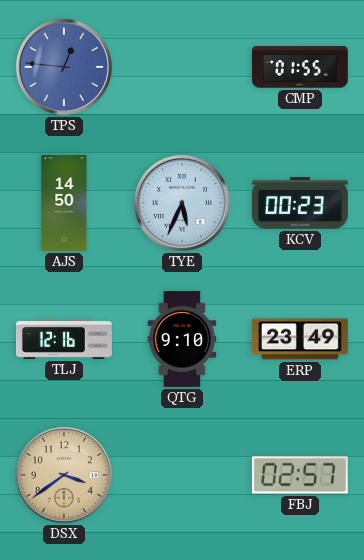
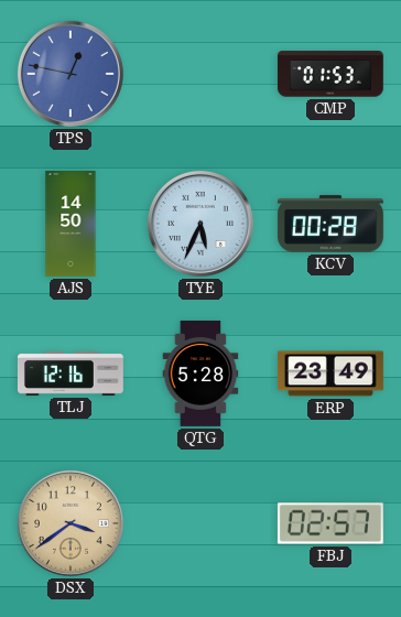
TPS: 12:46 -> 12:47
CMP: 01:55 -> 01:53
KCV: 00:23 -> 00:28
QTG: 9:10 -> 5:28
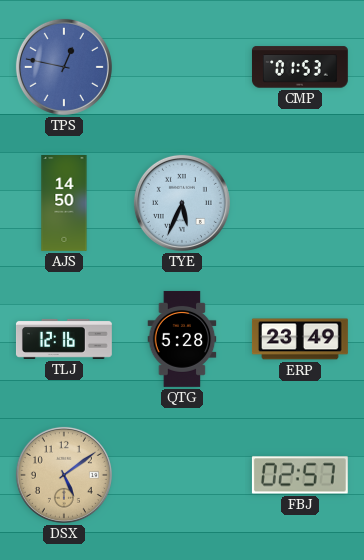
KCV: 00:28 -> none
DSX: 3:39 -> 5:09
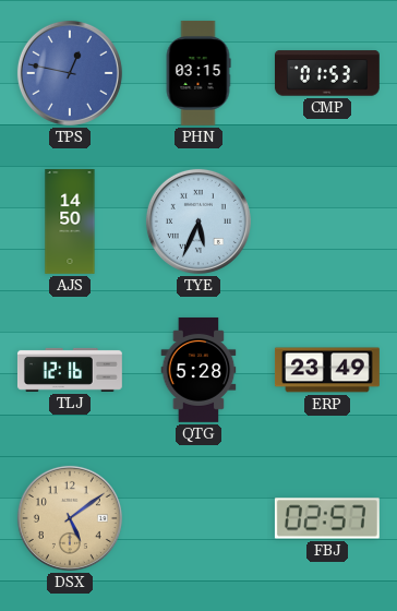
PHN: none -> 03:15
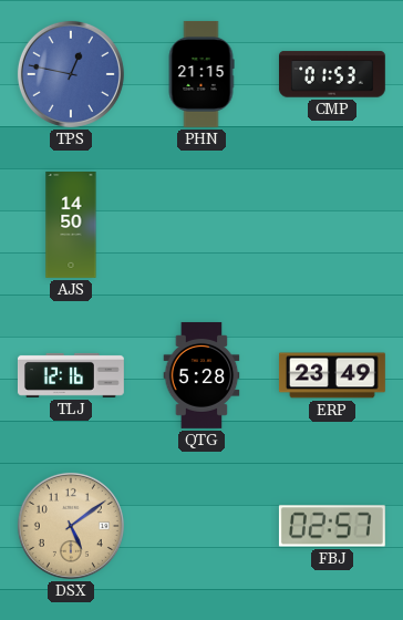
PHN: 03:15 -> 21:15
TYE: 5:34 -> none
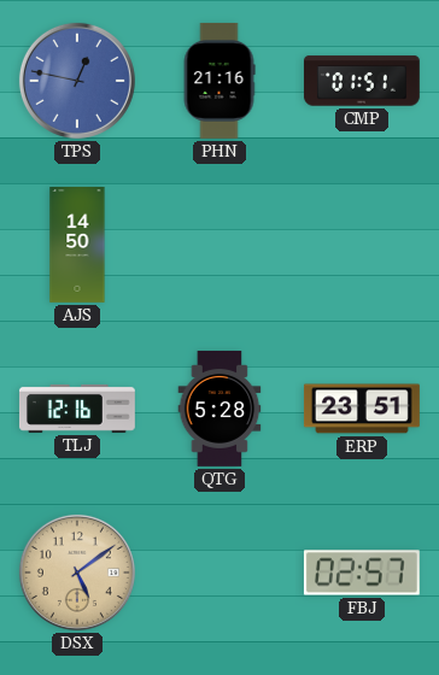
PHN: 21:15 -> 21:16
CMP: 01:53 -> 01:51
ERP: 23:49 -> 23:51
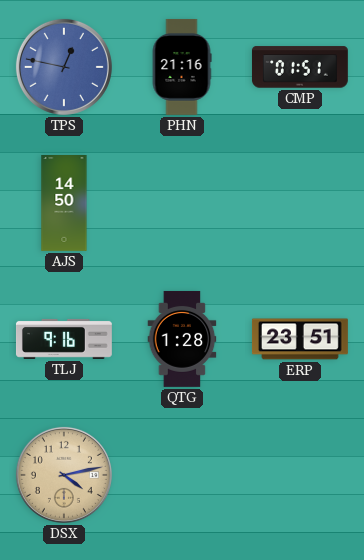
TLJ: 12:16 -> 9:16
QTG: 5:28 -> 1:28
DSX: 5:09 -> 4:13
FBJ: 02:57 -> none
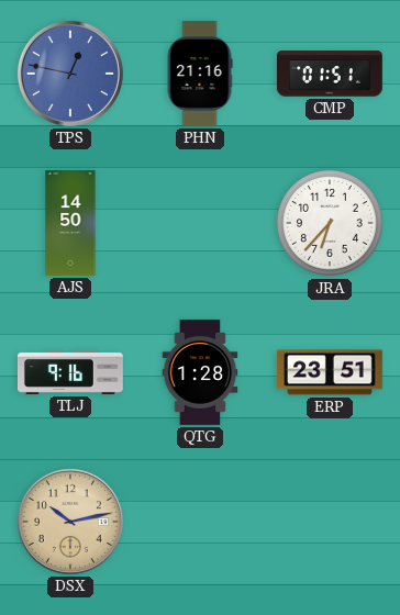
JRA: none -> 6:37
DSX: 4:13 -> 10:13
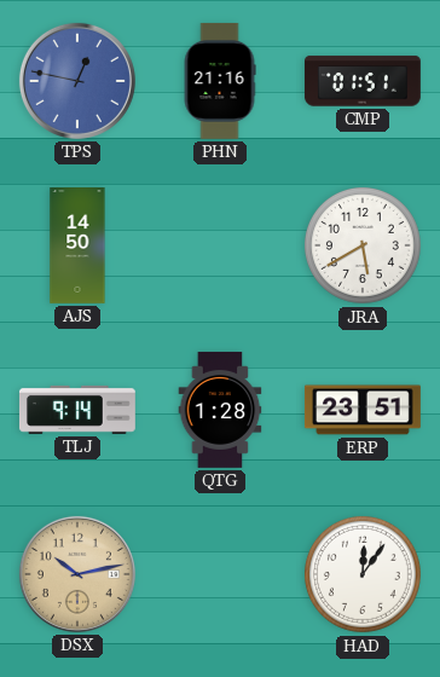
JRA: 6:37 -> 5:40
TLJ: 9:16 -> 9:14
HAD: none -> 12:06
